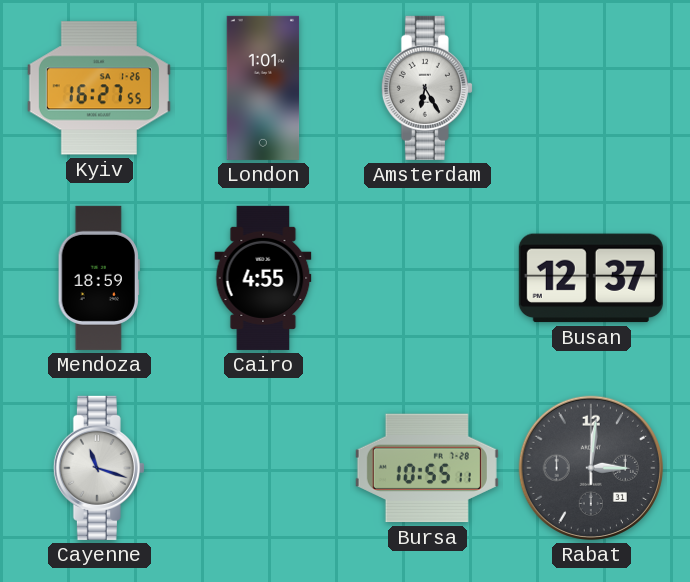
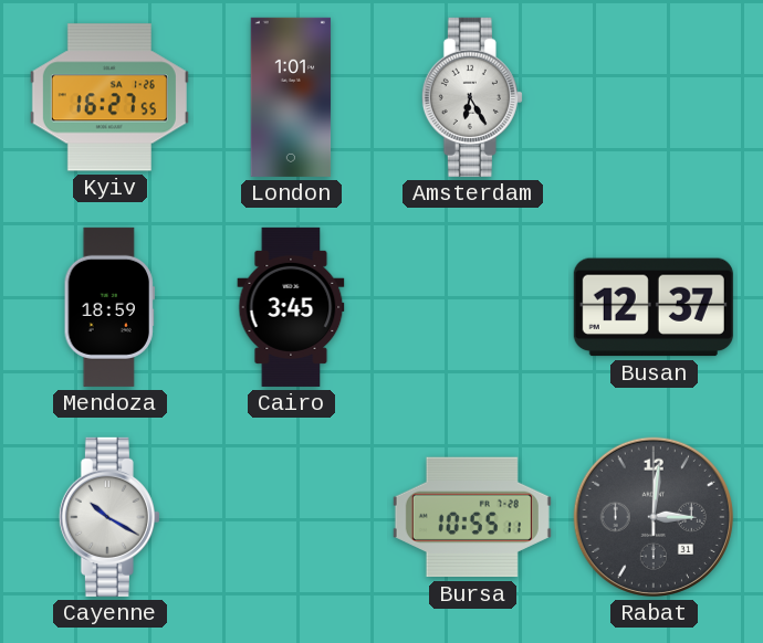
Cairo: 4:55 -> 3:45
Cayenne: 11:18 -> 10:20
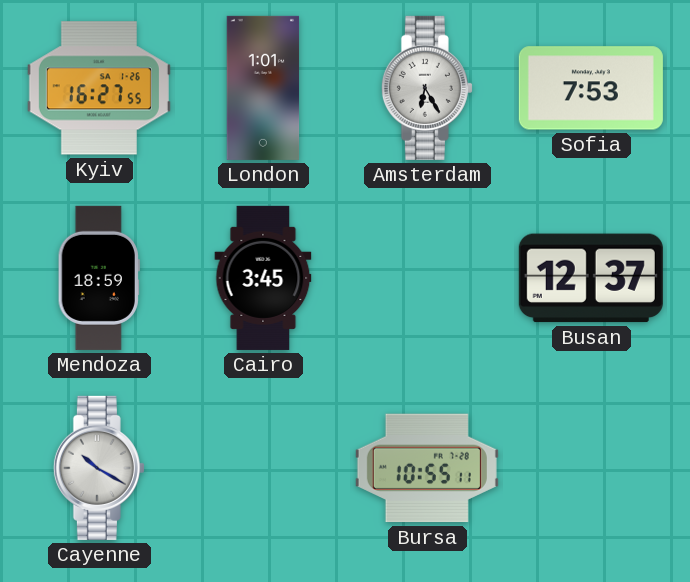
Sofia: none -> 7:53
Rabat: 3:01 -> none
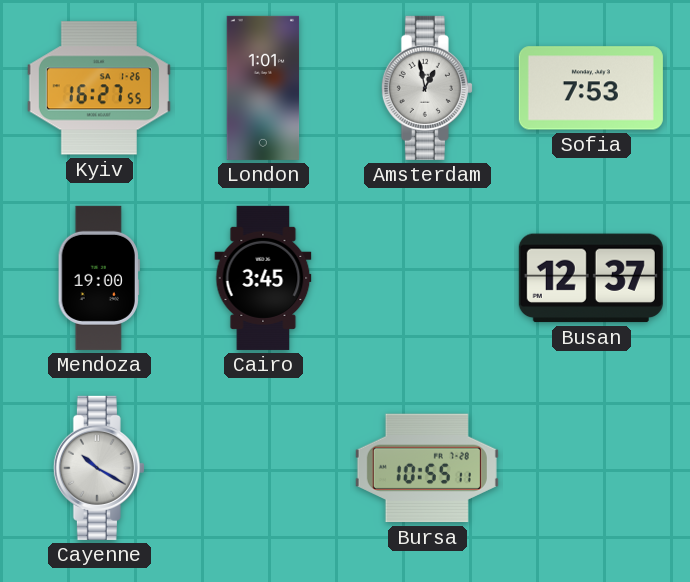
Amsterdam: 6:25 -> 12:58
Mendoza: 18:59 -> 19:00
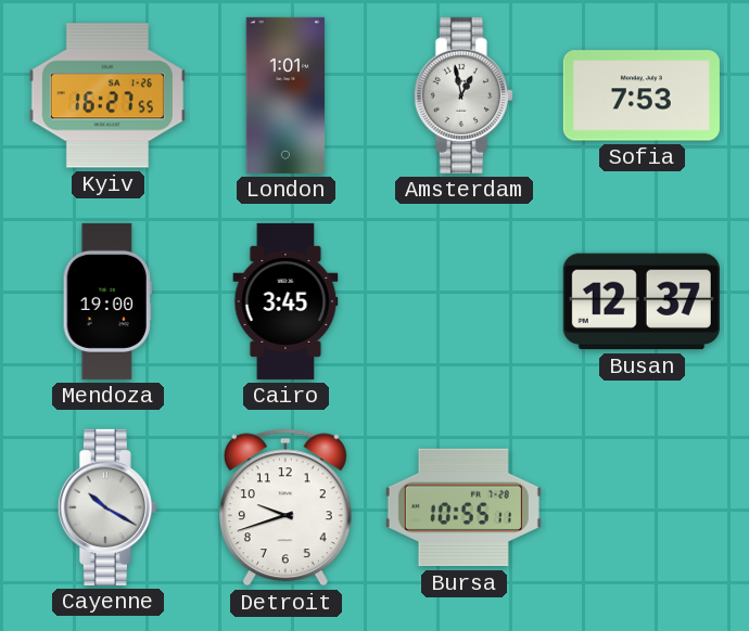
Detroit: none -> 9:42
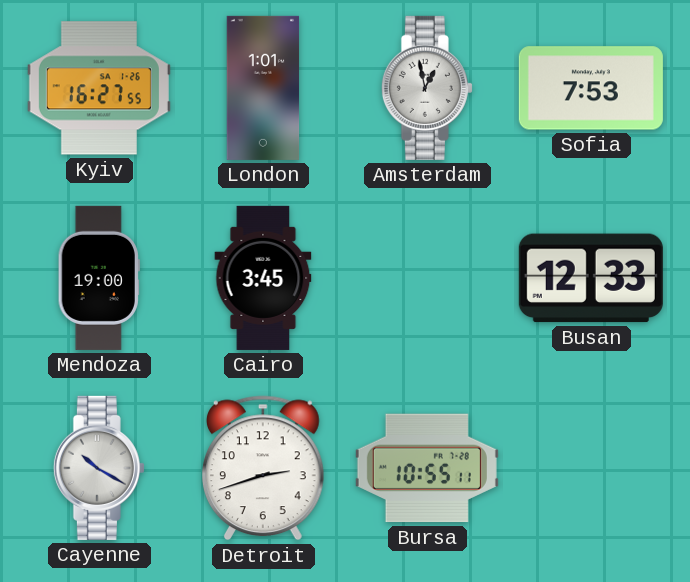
Busan: 12:37 -> 12:33
Detroit: 9:42 -> 2:42
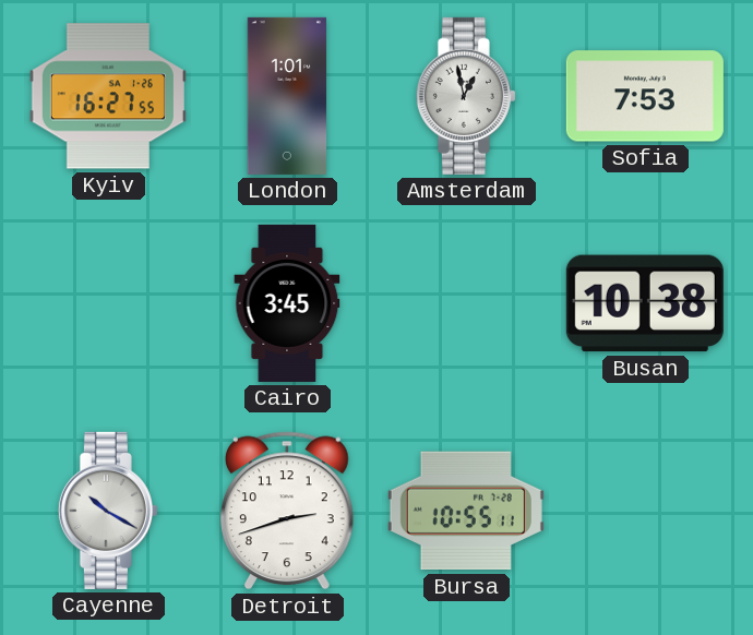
Mendoza: 19:00 -> none
Busan: 12:33 -> 10:38
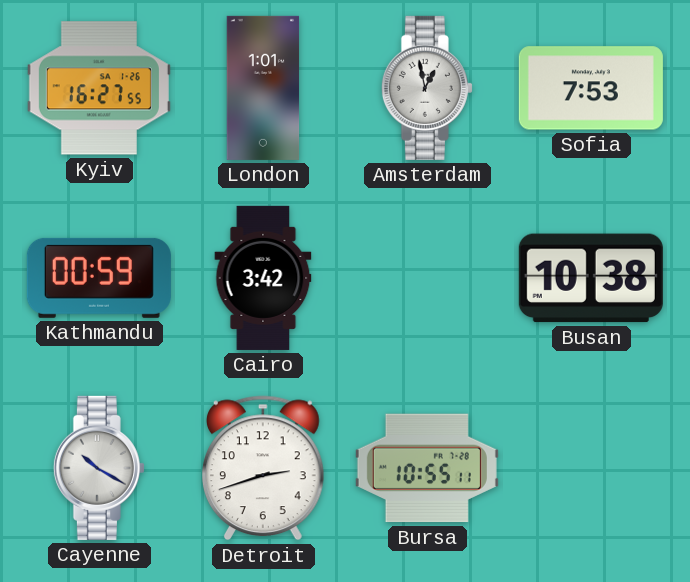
Kathmandu: none -> 00:59
Cairo: 3:45 -> 3:42
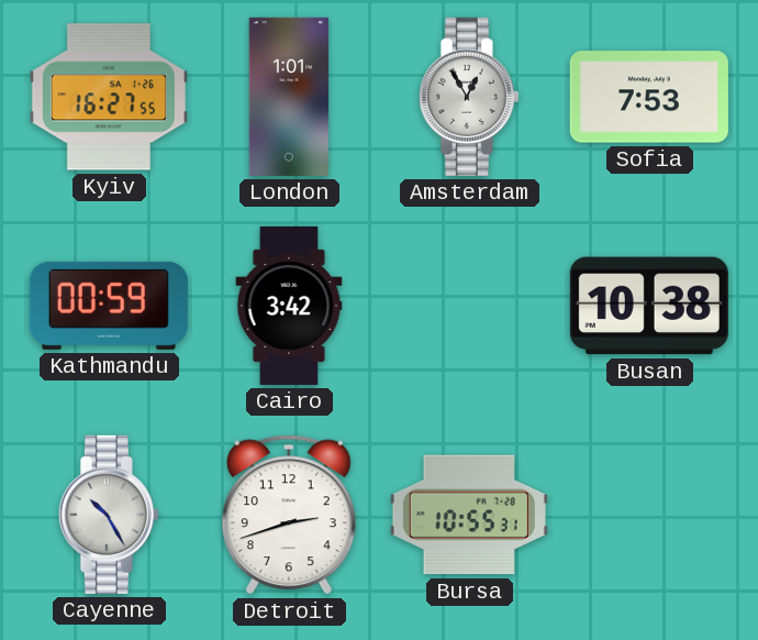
Amsterdam: 12:58 -> 12:55
Cayenne: 10:20 -> 10:25
Bursa: 10:55:11 -> 10:55:31
